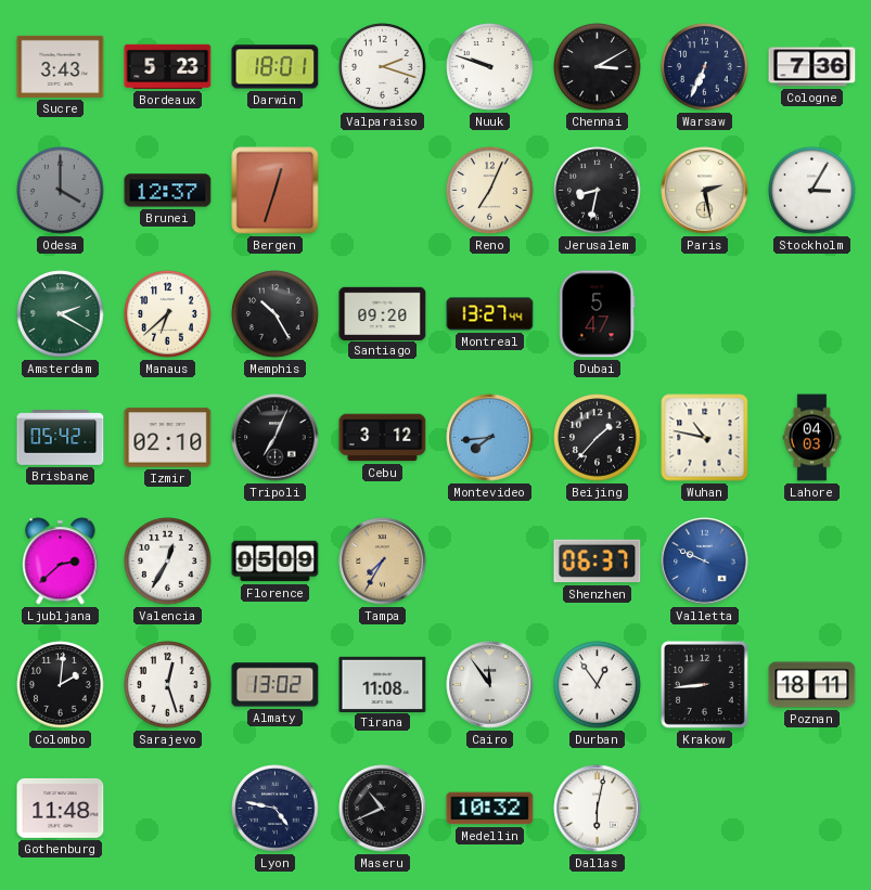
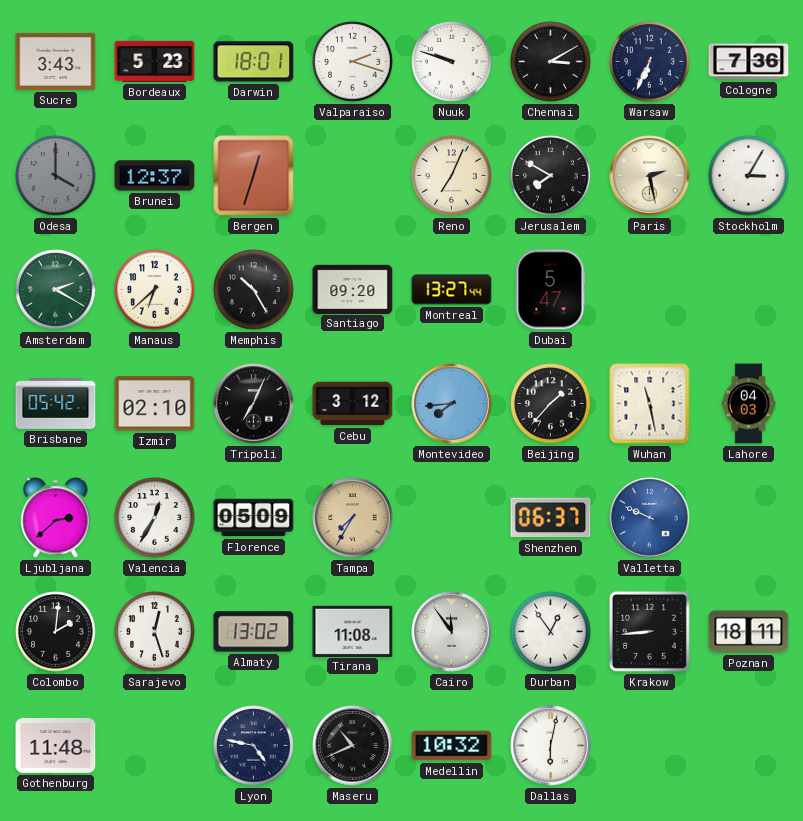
Jerusalem: 8:32 -> 7:50
Wuhan: 10:47 -> 11:28
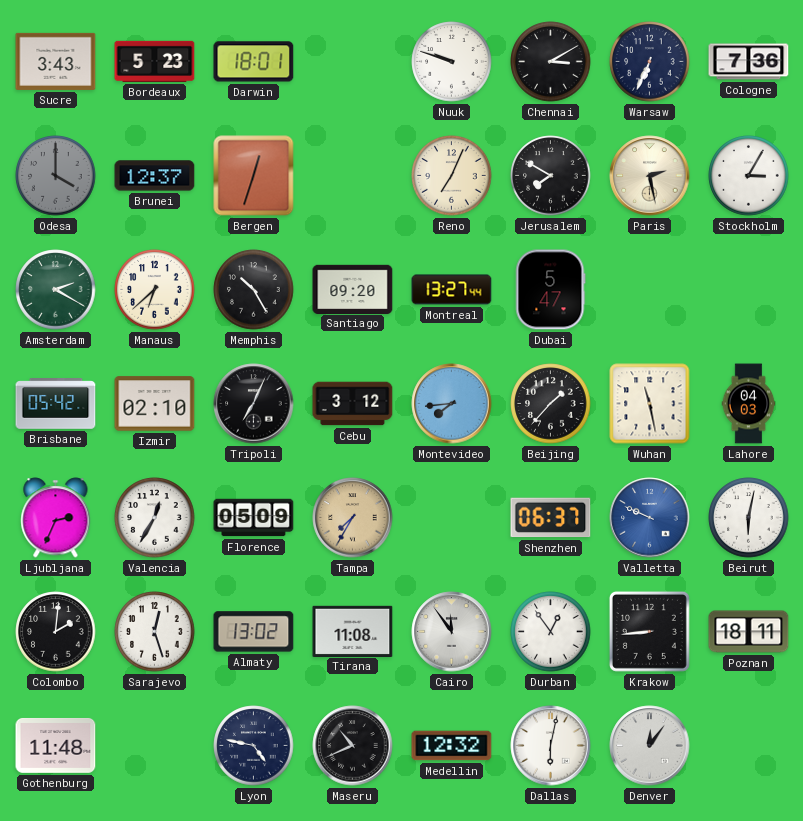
Valparaiso: 2:18 -> none
Ljubljana: 2:38 -> 2:34
Beirut: none -> 6:02
Medellin: 10:32 -> 12:32
Denver: none -> 12:06
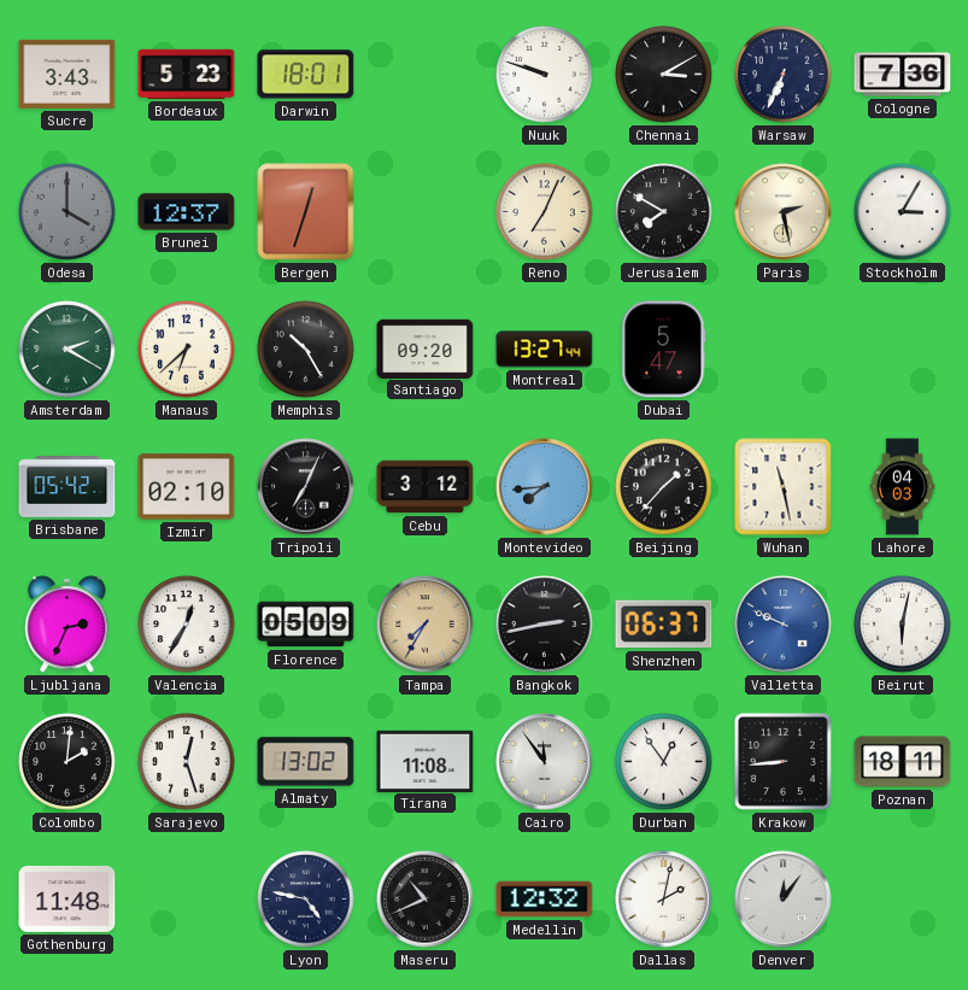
Bangkok: none -> 2:43
Dallas: 6:02 -> 2:02
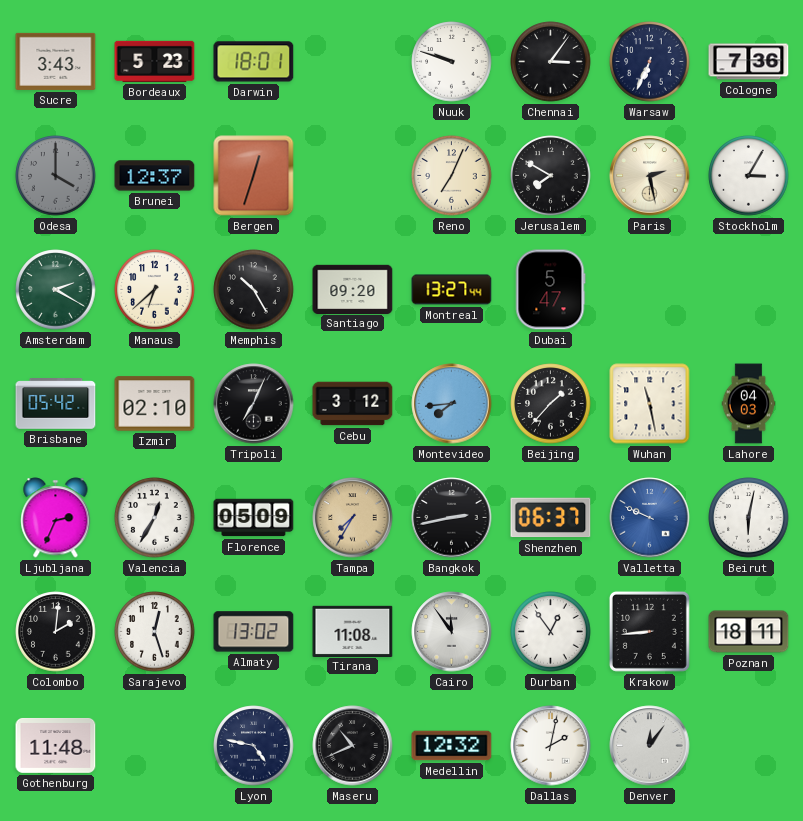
Chennai: 3:10 -> 3:06
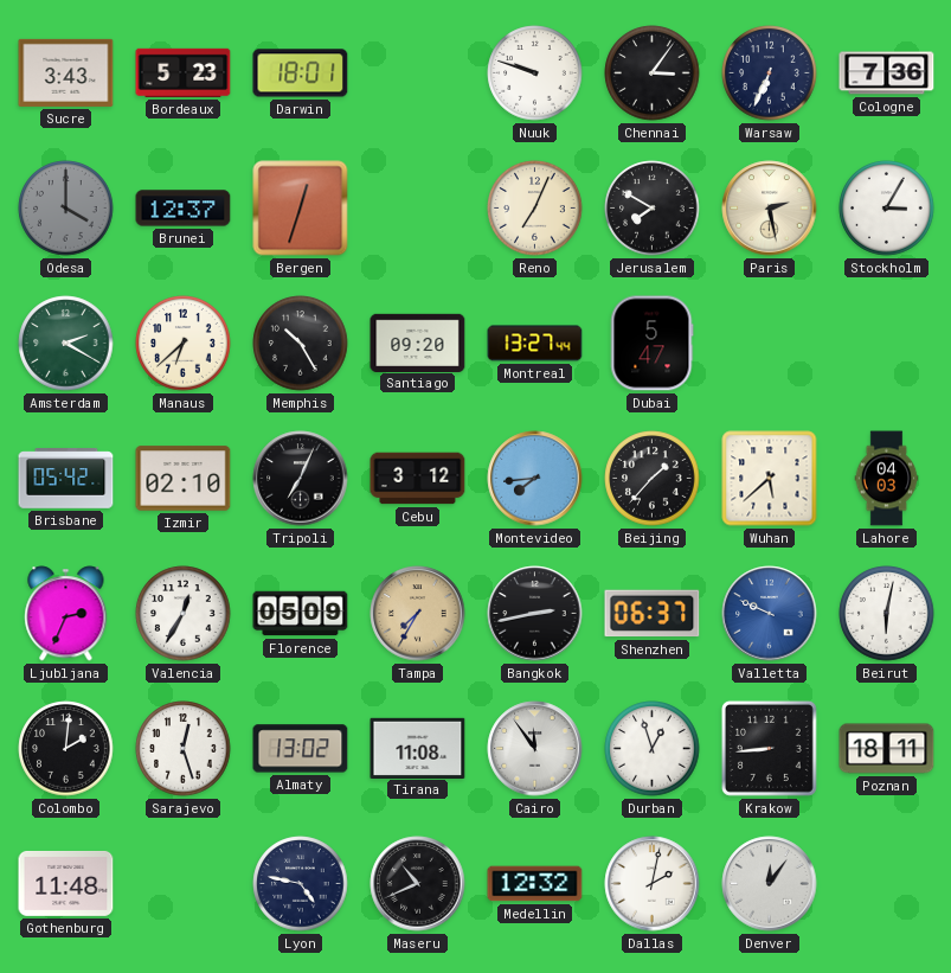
Wuhan: 11:28 -> 5:38
Durban: 12:54 -> 12:57
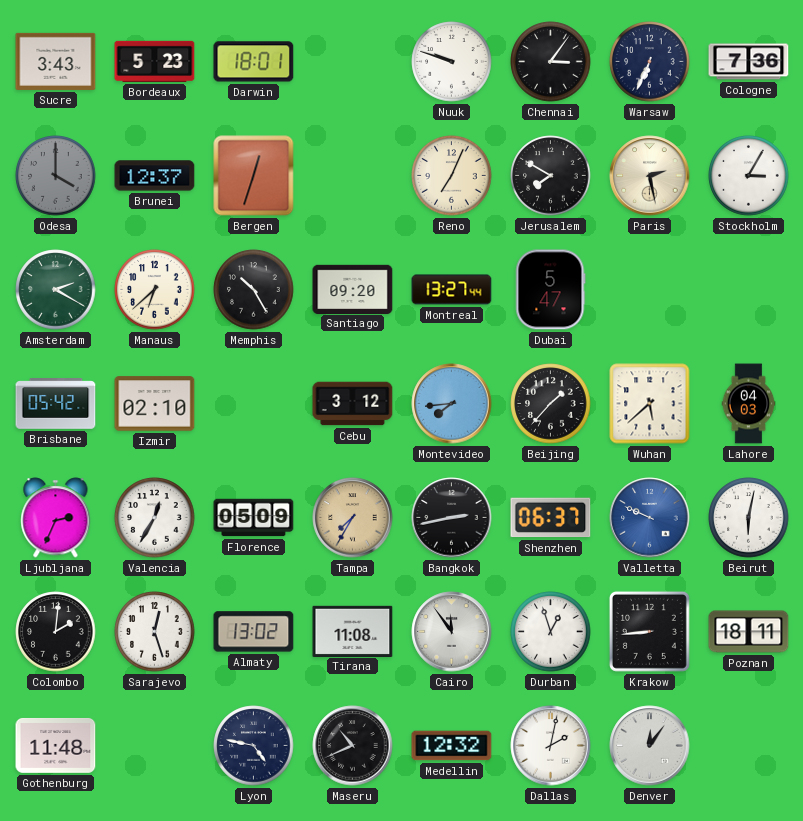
Tripoli: 7:04 -> none
